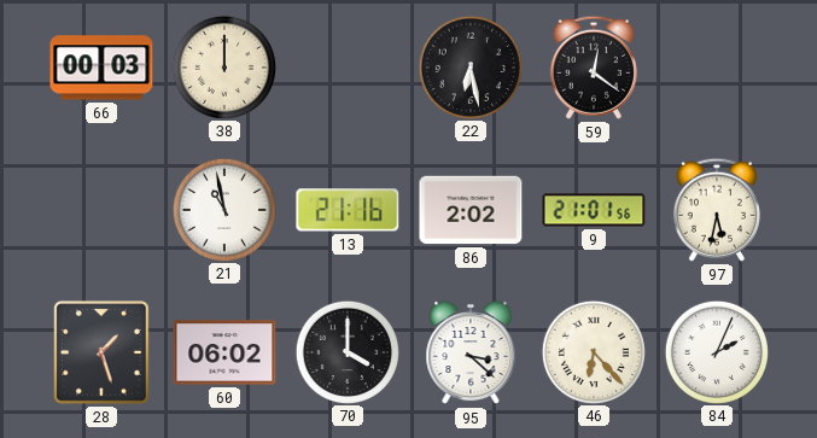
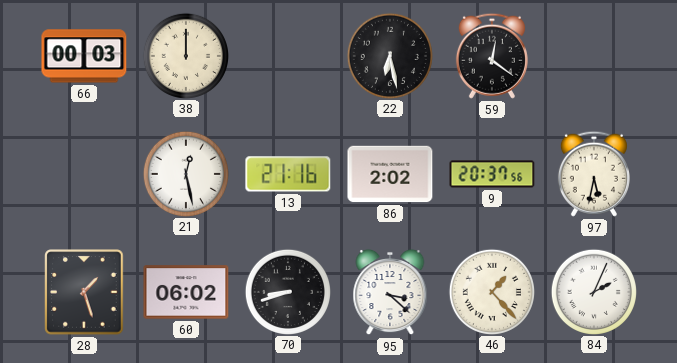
21: 10:58 -> 12:28
9: 21:01 -> 20:37
70: 4:00 -> 8:42
46: 6:23 -> 1:23
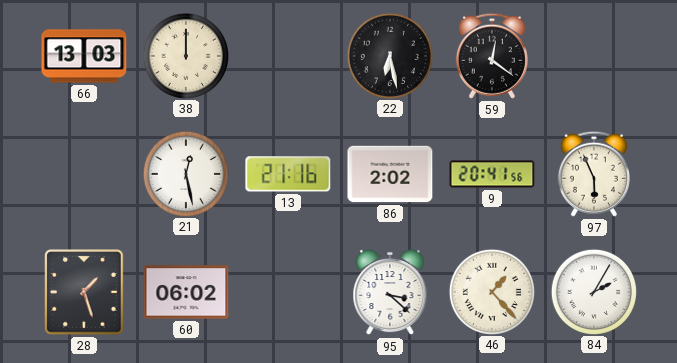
66: 00:03 -> 13:03
9: 20:37 -> 20:41
97: 5:32 -> 5:56
70: 8:42 -> none
84: 2:04 -> 2:05
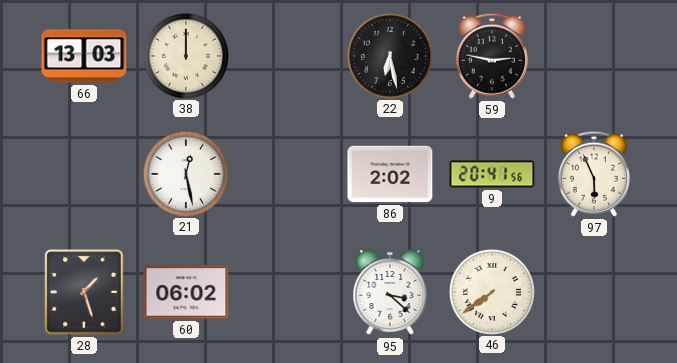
59: 12:21 -> 2:47
13: 21:16 -> none
46: 1:23 -> 7:39
84: 2:05 -> none
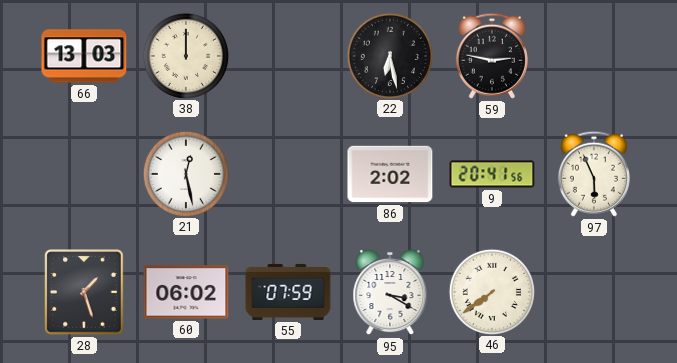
55: none -> 07:59
95: 3:22 -> 3:20
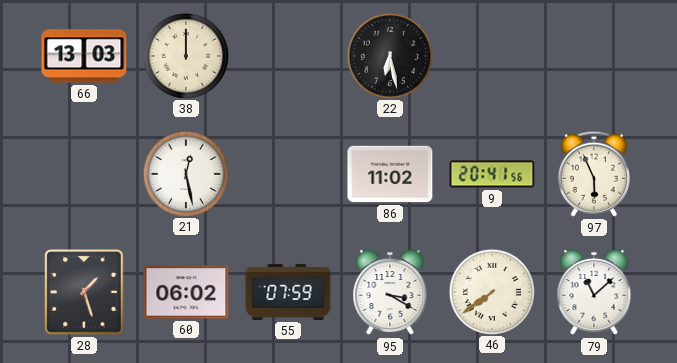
59: 2:47 -> none
86: 2:02 -> 11:02
79: none -> 11:08
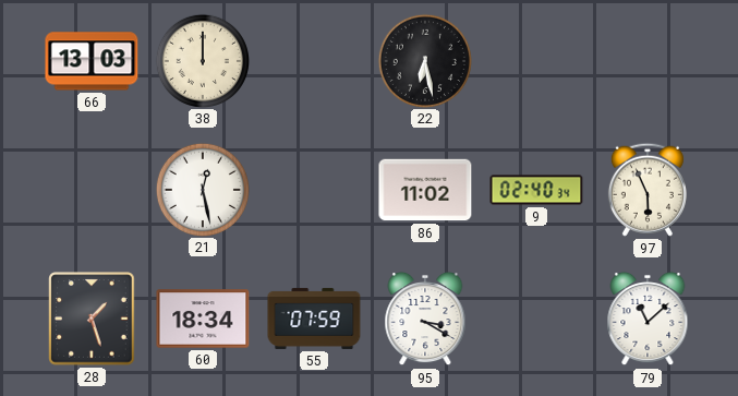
9: 20:41 -> 02:40
60: 06:02 -> 18:34
46: 7:39 -> none
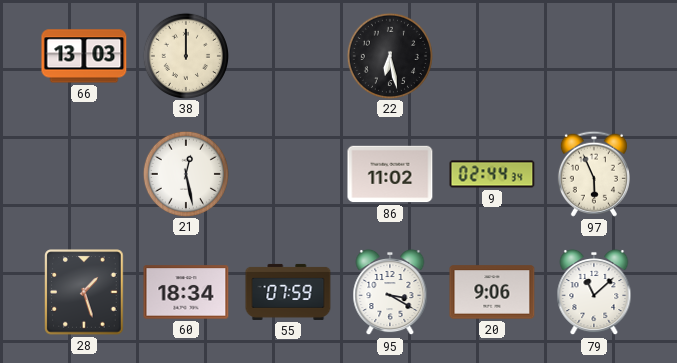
9: 02:40 -> 02:44
20: none -> 9:06
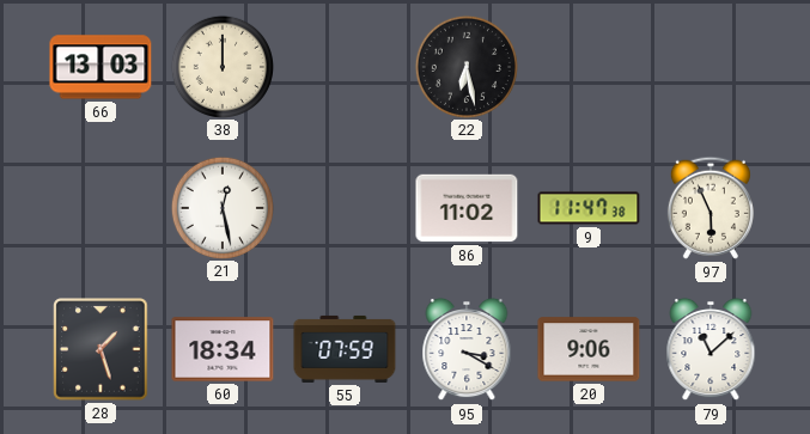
9: 02:44 -> 11:47
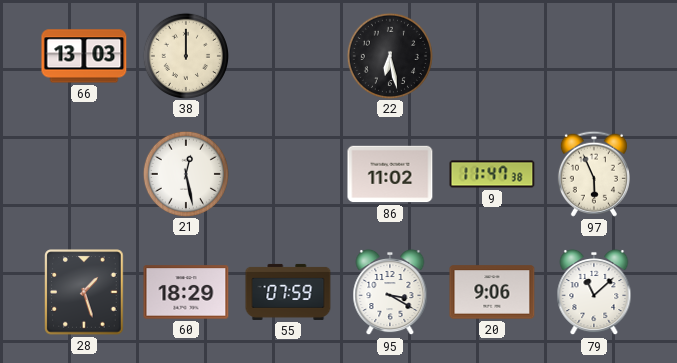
60: 18:34 -> 18:29
